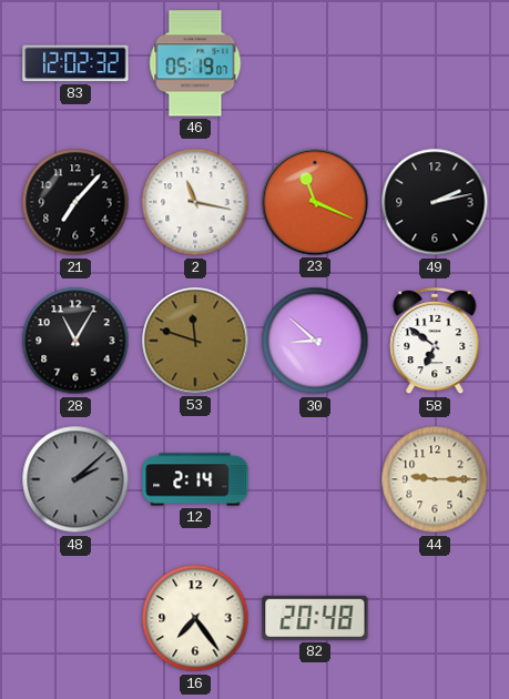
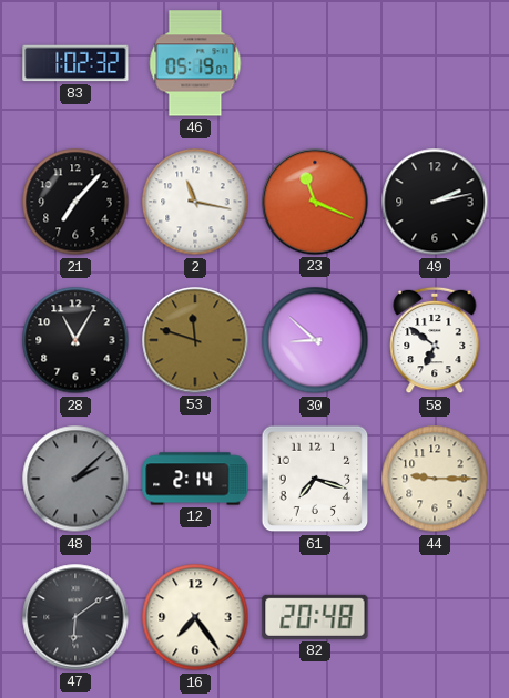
83: 12:02 -> 1:02
61: none -> 7:18
47: none -> 6:09
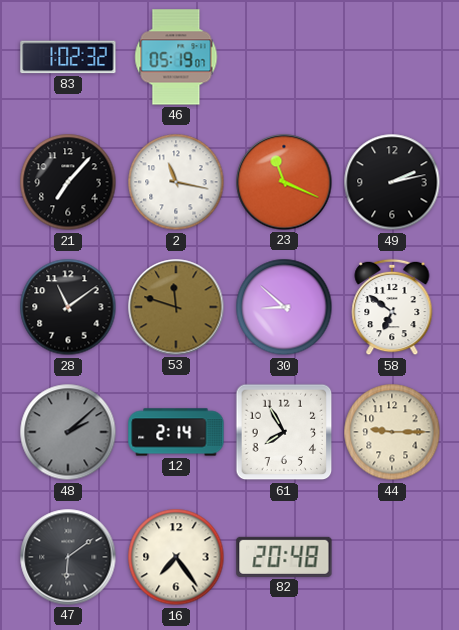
28: 11:05 -> 11:09
61: 7:18 -> 7:55
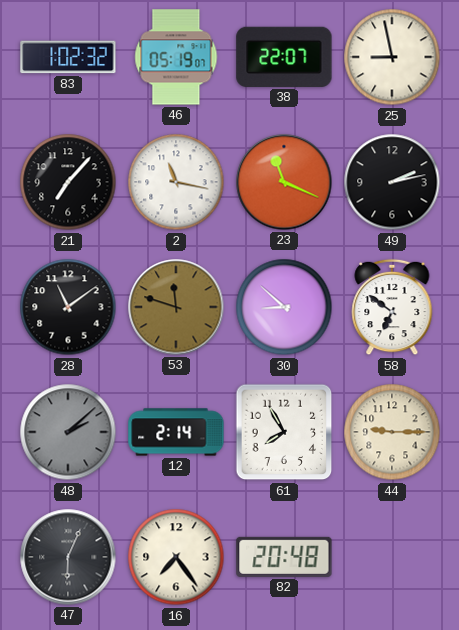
38: none -> 22:07
25: none -> 8:58
47: 6:09 -> 6:04
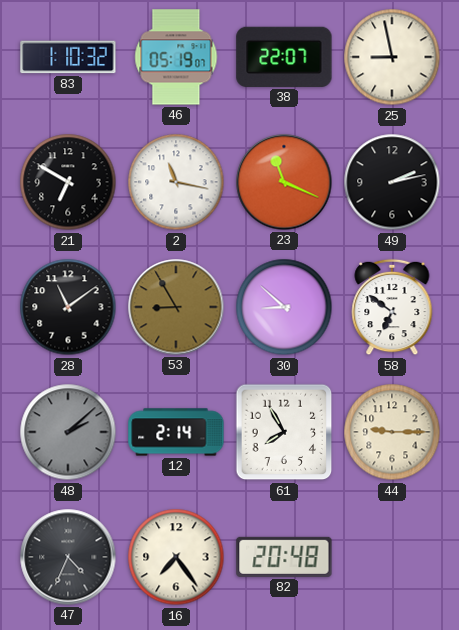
83: 1:02 -> 1:10
21: 7:07 -> 6:50
53: 11:48 -> 8:55
47: 6:04 -> 4:34
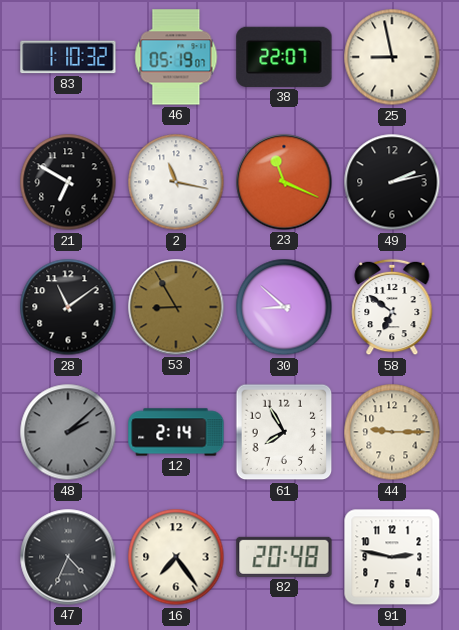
91: none -> 2:47
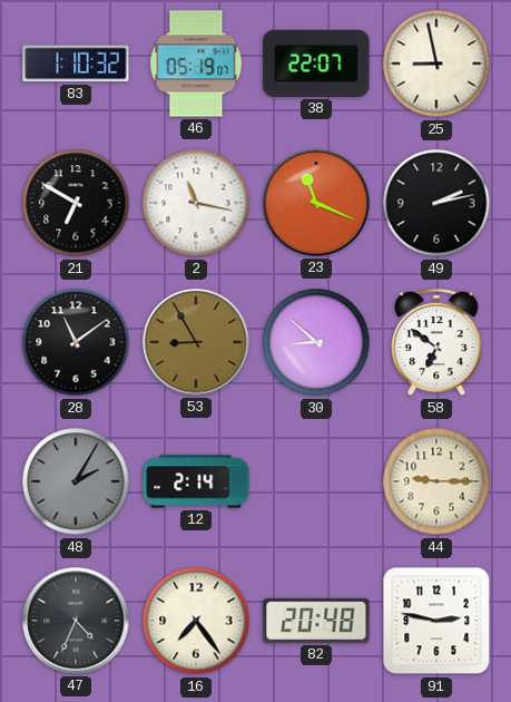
48: 2:08 -> 2:05
61: 7:55 -> none
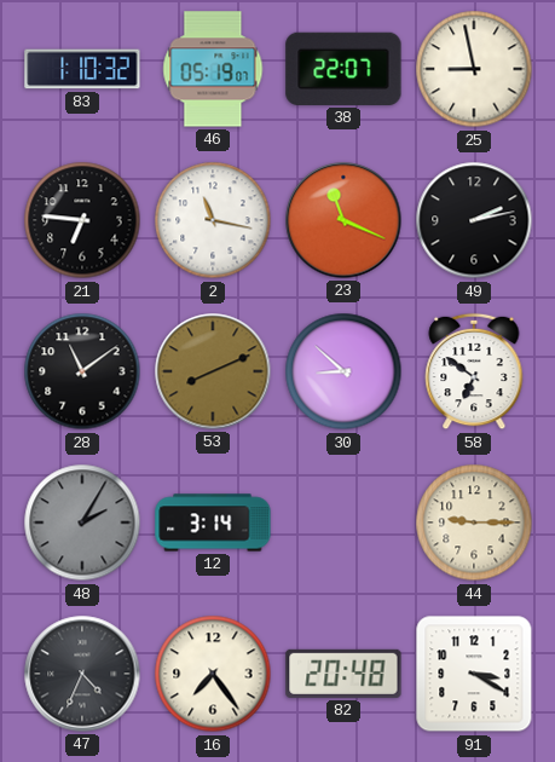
21: 6:50 -> 6:46
53: 8:55 -> 8:11
12: 2:14 -> 3:14
91: 2:47 -> 3:20
